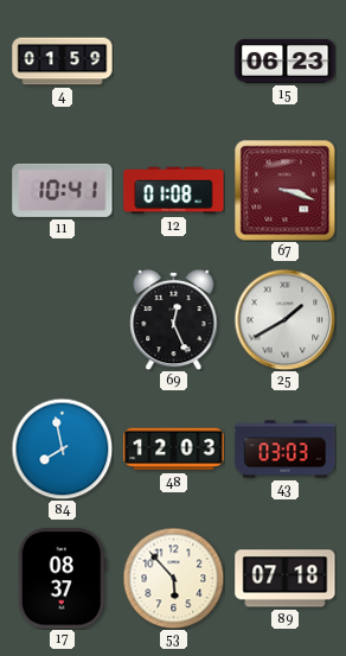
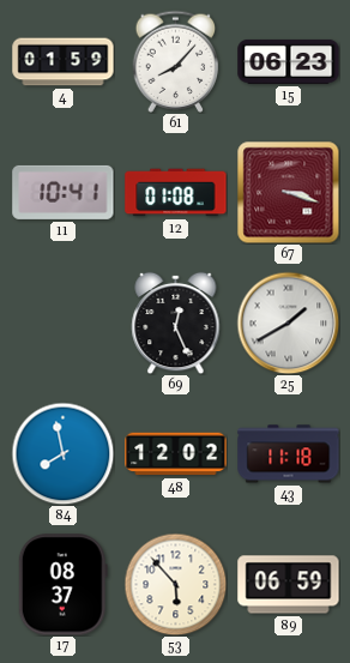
61: none -> 8:07
48: 12:03 -> 12:02
43: 03:03 -> 11:18
89: 07:18 -> 06:59
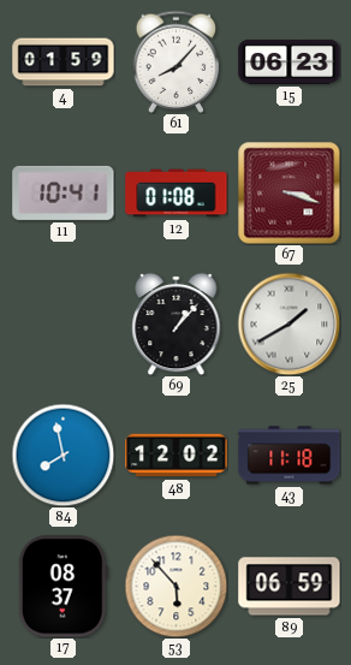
69: 12:26 -> 1:07
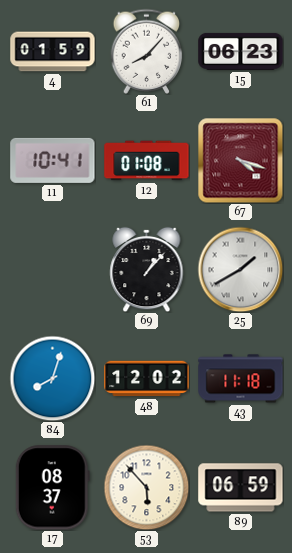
67: 3:18 -> 4:18
84: 7:58 -> 8:03
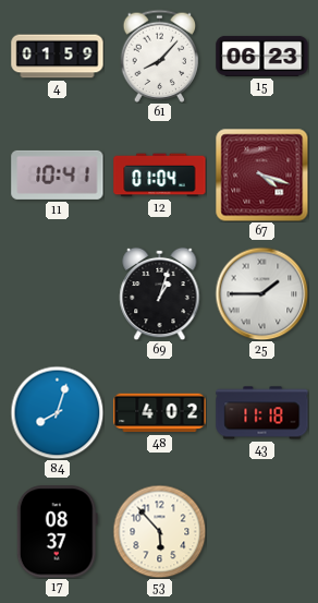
12: 01:08 -> 01:04
69: 1:07 -> 1:03
25: 1:40 -> 1:45
48: 12:02 -> 4:02
89: 06:59 -> none
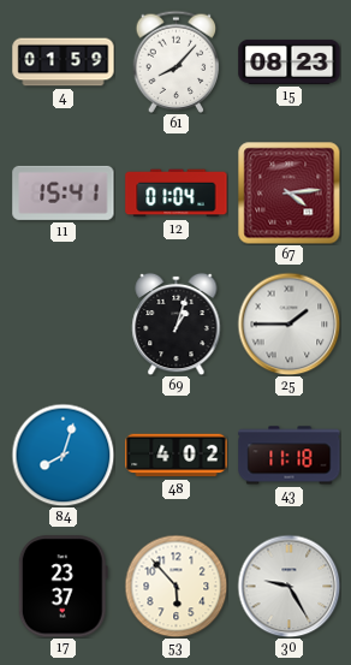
15: 06:23 -> 08:23
11: 10:41 -> 15:41
67: 4:18 -> 4:14
17: 08:37 -> 23:37
30: none -> 9:25
